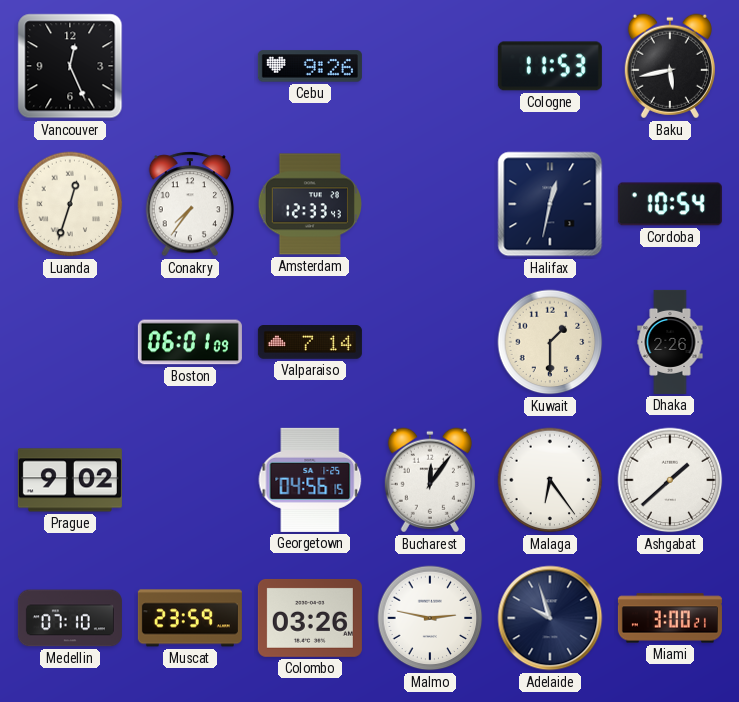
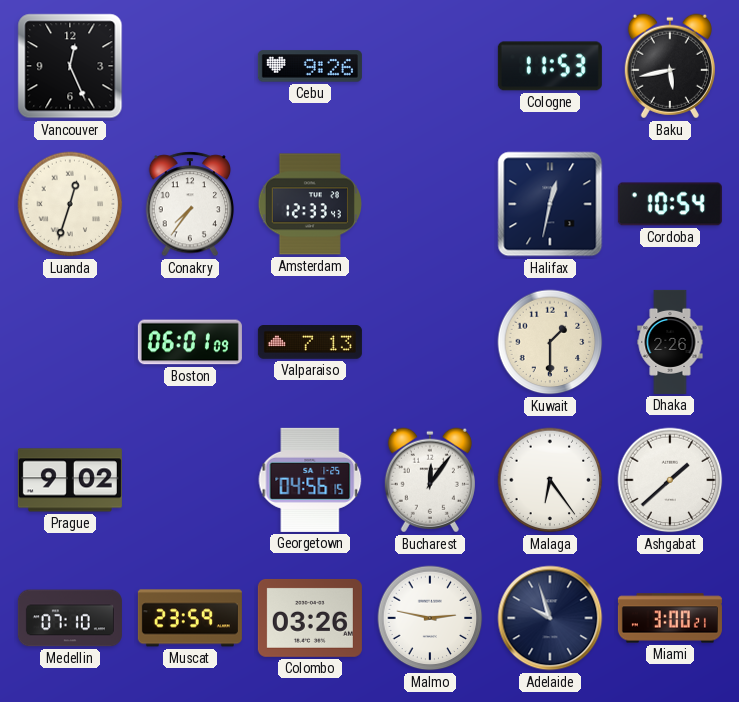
Valparaiso: 7:14 -> 7:13
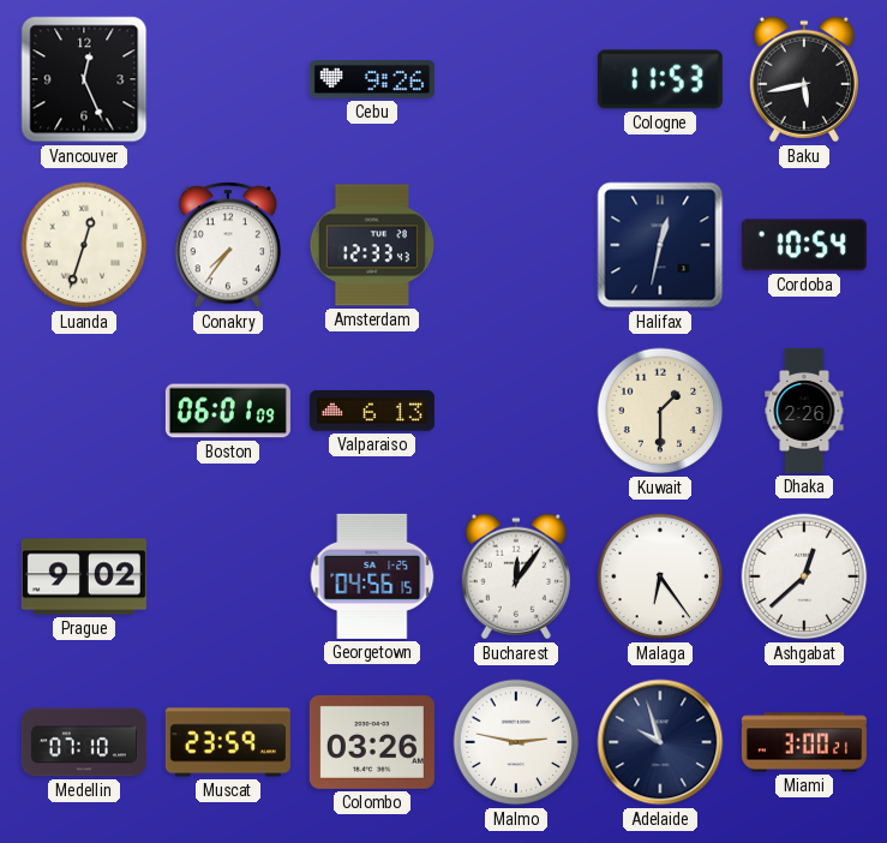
Valparaiso: 7:13 -> 6:13
Ashgabat: 1:38 -> 12:38
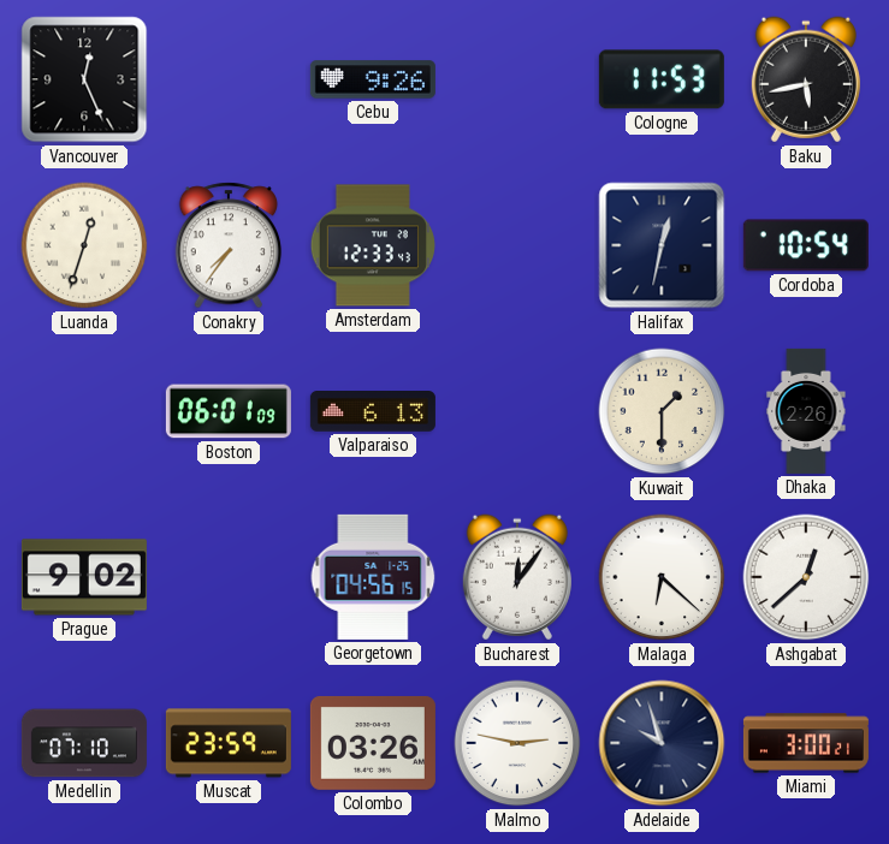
Malaga: 6:24 -> 6:22
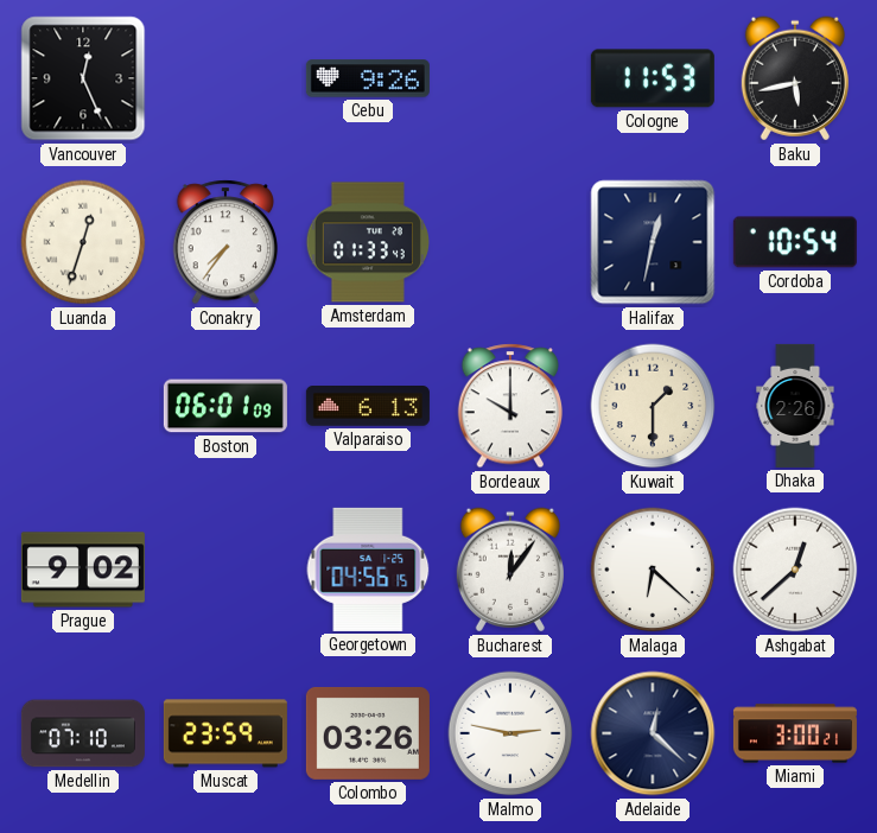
Amsterdam: 12:33 -> 01:33
Bordeaux: none -> 10:00
Adelaide: 9:57 -> 12:22
